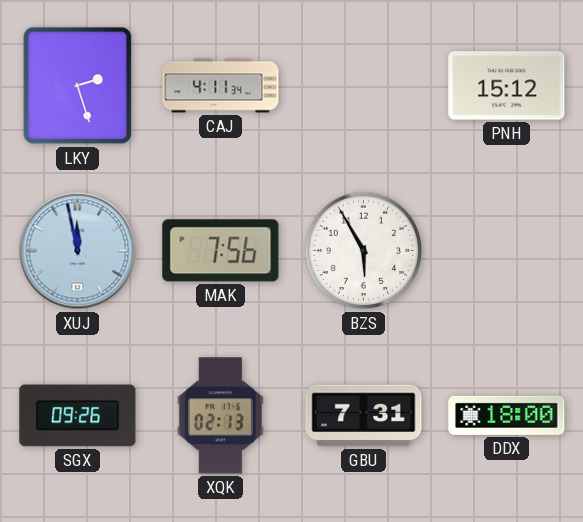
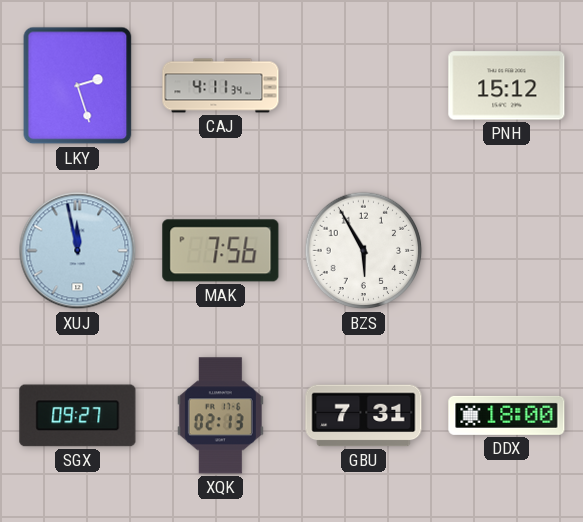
SGX: 09:26 -> 09:27
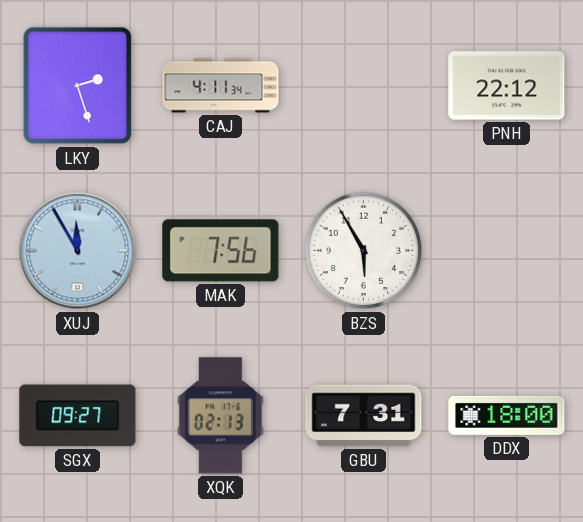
PNH: 15:12 -> 22:12
XUJ: 11:58 -> 11:55
